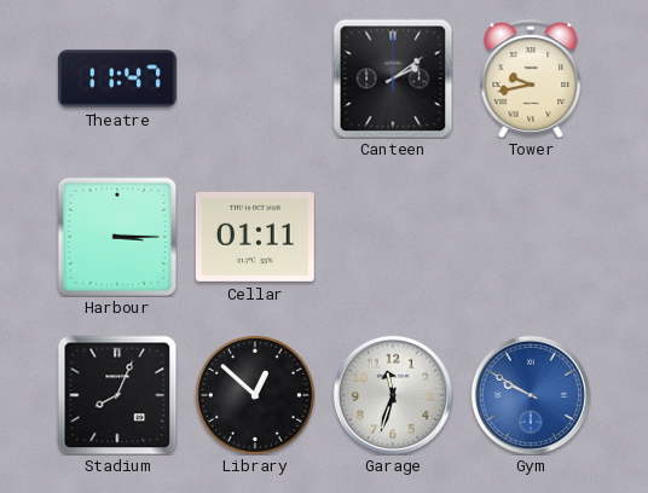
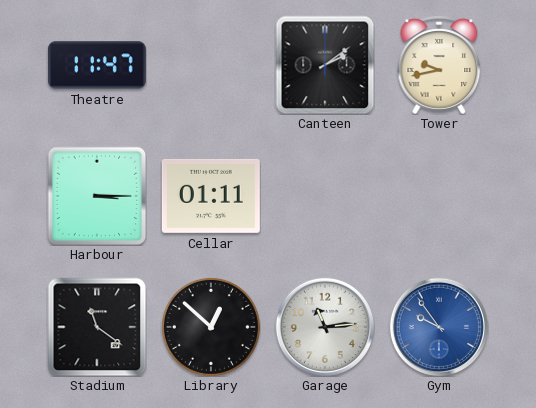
Stadium: 8:04 -> 11:21
Garage: 11:33 -> 11:14
Gym: 9:50 -> 9:54
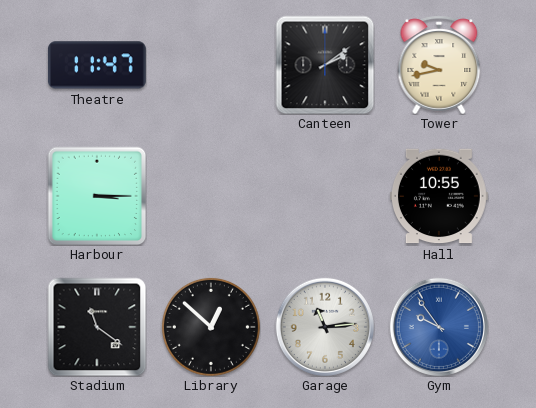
Cellar: 01:11 -> none
Hall: none -> 10:55
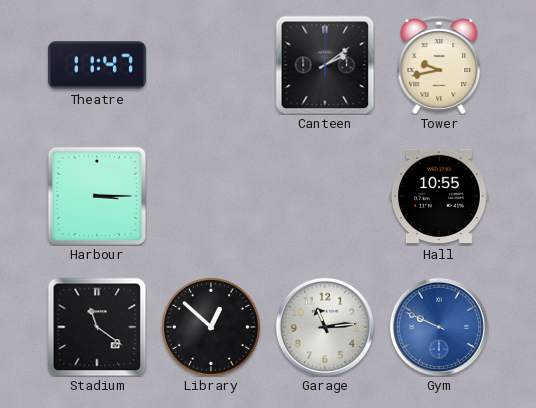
Gym: 9:54 -> 9:49
